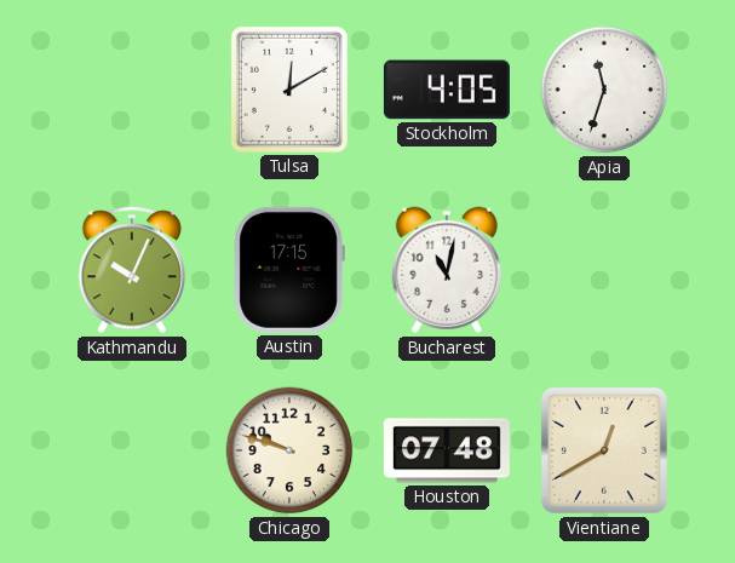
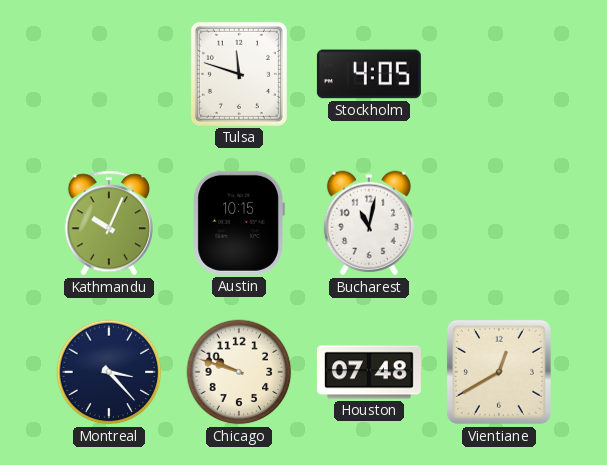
Tulsa: 12:10 -> 11:48
Apia: 11:33 -> none
Austin: 17:15 -> 10:15
Montreal: none -> 3:23
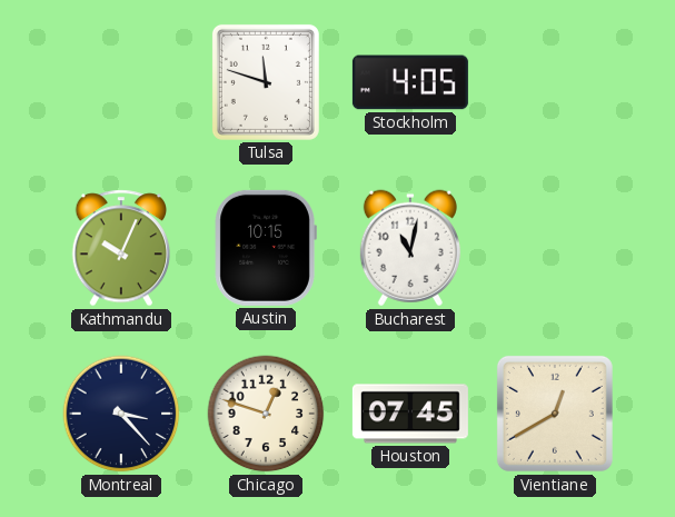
Chicago: 9:48 -> 12:48
Houston: 07:48 -> 07:45
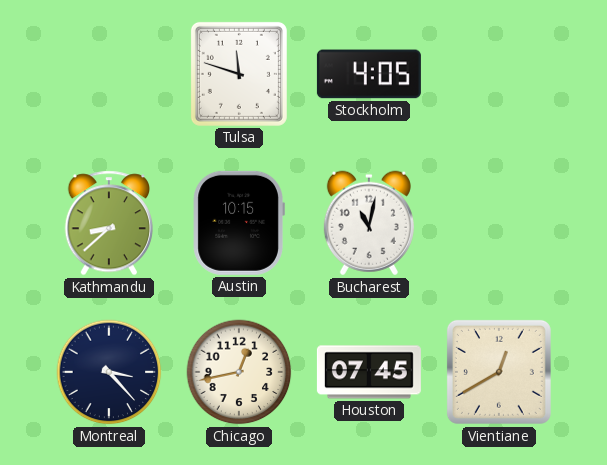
Kathmandu: 10:04 -> 8:38
Chicago: 12:48 -> 12:43
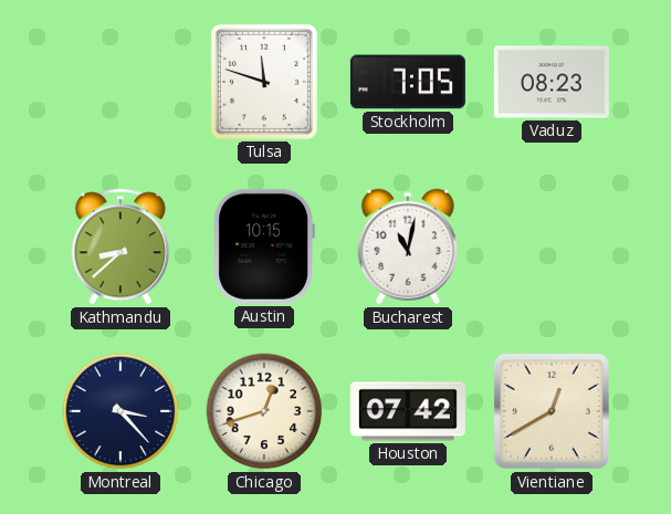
Stockholm: 4:05 -> 7:05
Vaduz: none -> 08:23
Chicago: 12:43 -> 12:42
Houston: 07:45 -> 07:42
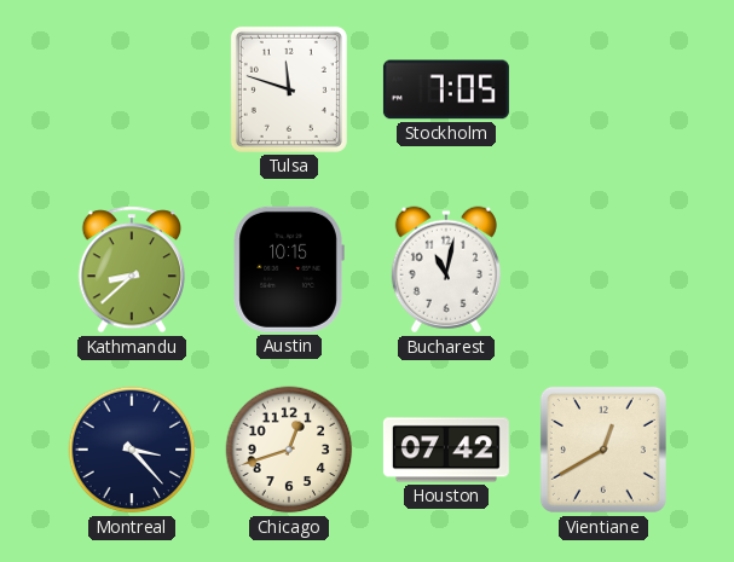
Vaduz: 08:23 -> none
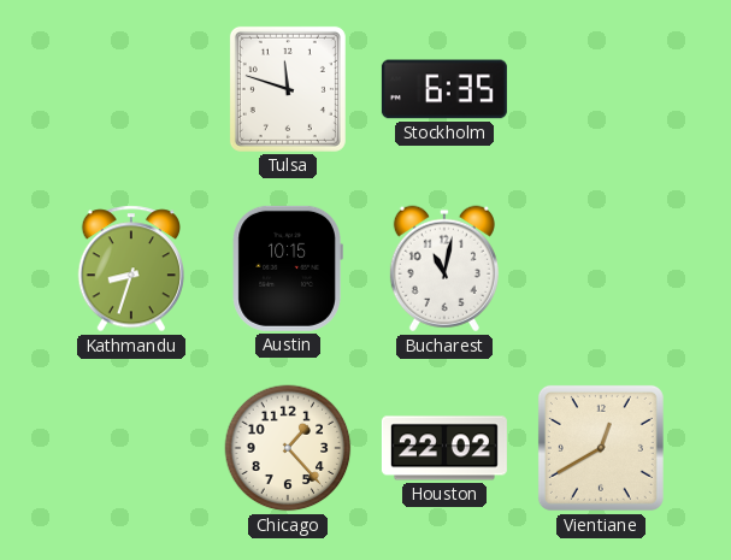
Stockholm: 7:05 -> 6:35
Kathmandu: 8:38 -> 8:33
Montreal: 3:23 -> none
Chicago: 12:42 -> 1:23
Houston: 07:42 -> 22:02
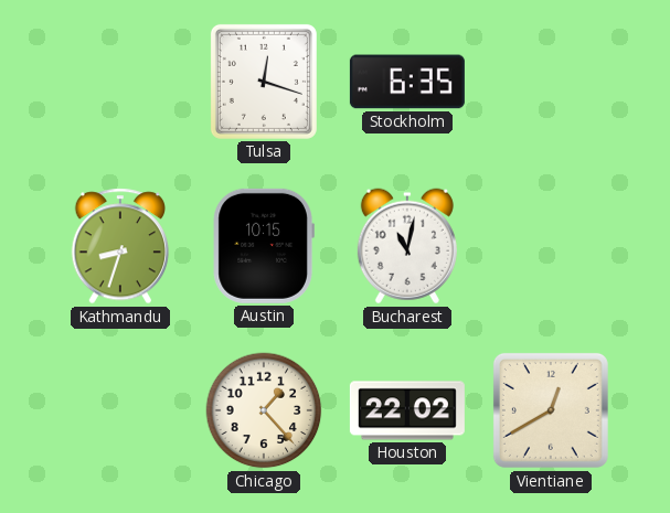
Tulsa: 11:48 -> 12:18
